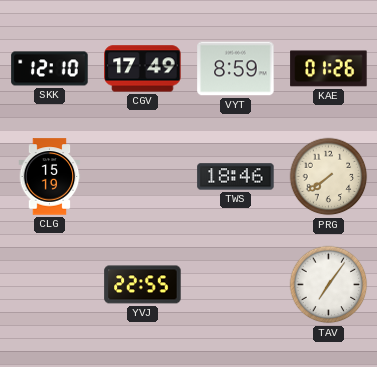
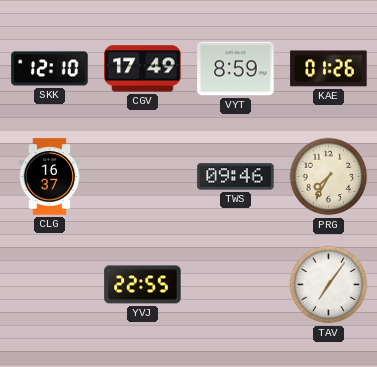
CLG: 15:19 -> 16:37
TWS: 18:46 -> 09:46
PRG: 7:39 -> 7:35
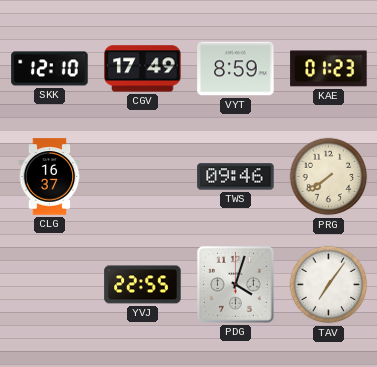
KAE: 01:26 -> 01:23
PRG: 7:35 -> 7:39
PDG: none -> 4:03
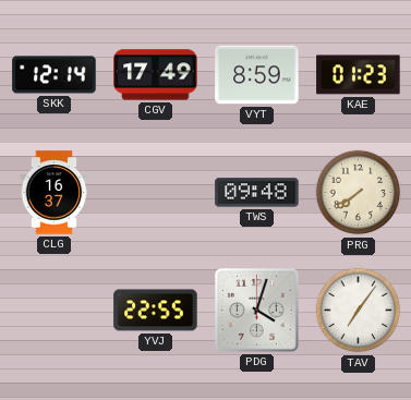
SKK: 12:10 -> 12:14
TWS: 09:46 -> 09:48
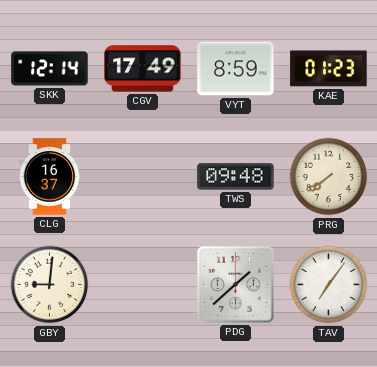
GBY: none -> 9:01
YVJ: 22:55 -> none
PDG: 4:03 -> 1:38
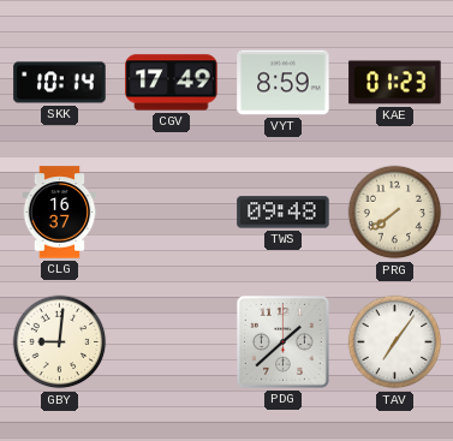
SKK: 12:14 -> 10:14
